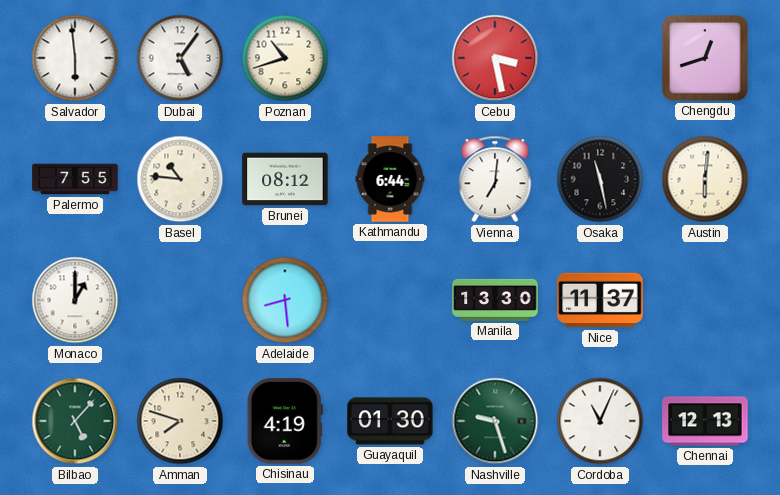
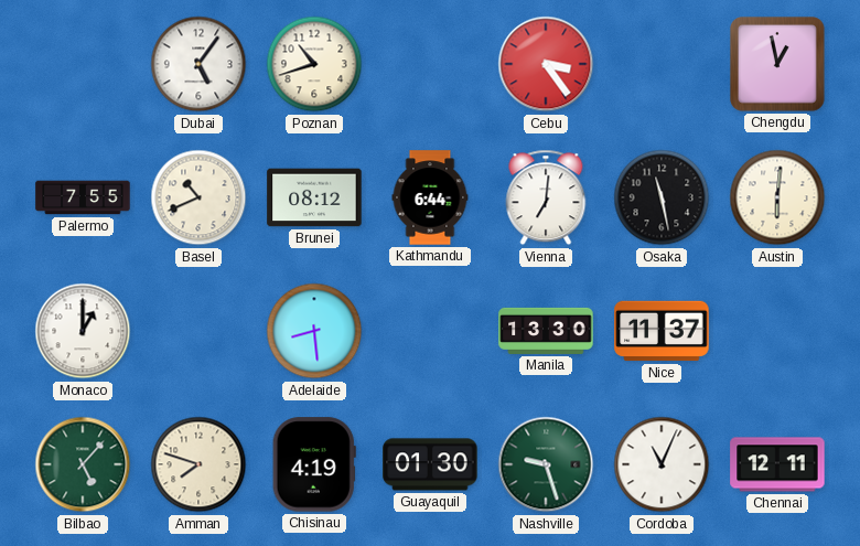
Salvador: 5:59 -> none
Cebu: 3:28 -> 3:24
Chengdu: 12:42 -> 12:58
Basel: 10:46 -> 10:41
Chennai: 12:13 -> 12:11
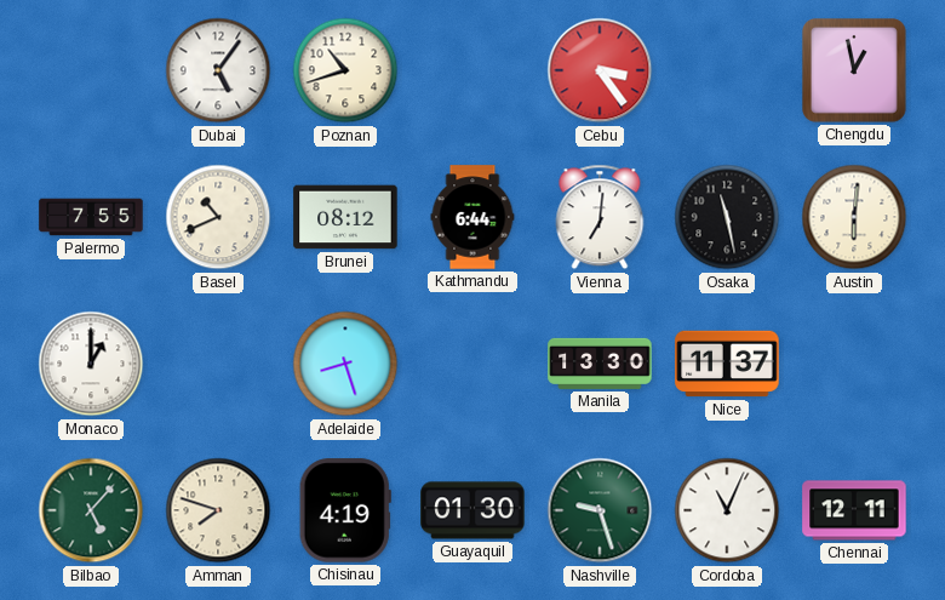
Adelaide: 8:29 -> 8:27
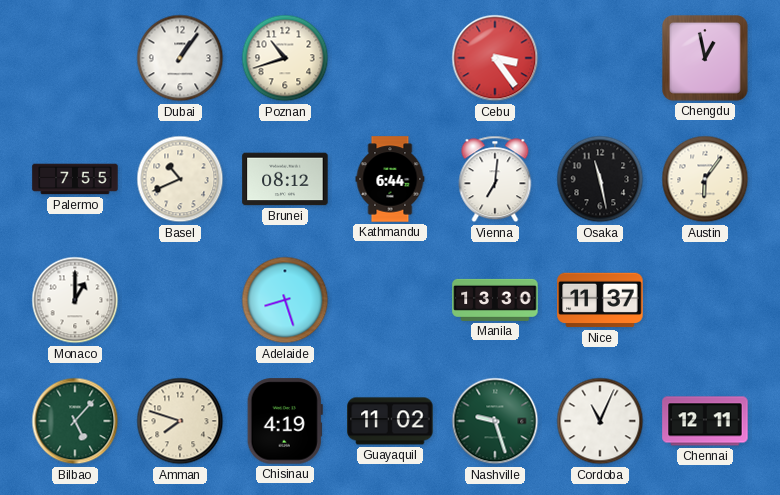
Dubai: 5:06 -> 1:06
Austin: 6:01 -> 6:06
Guayaquil: 01:30 -> 11:02
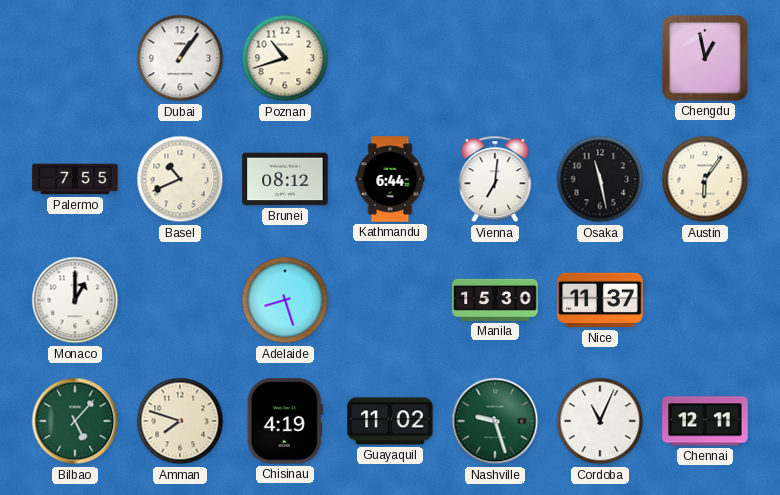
Cebu: 3:24 -> none
Manila: 13:30 -> 15:30
